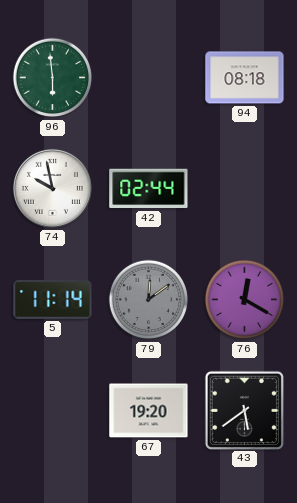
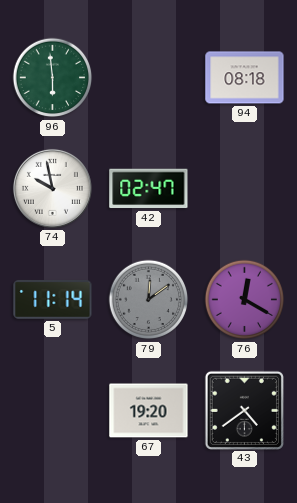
42: 02:44 -> 02:47
43: 5:39 -> 4:39
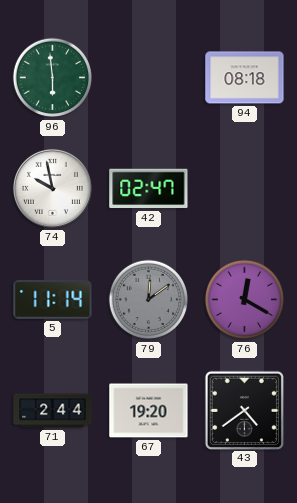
71: none -> 2:44
